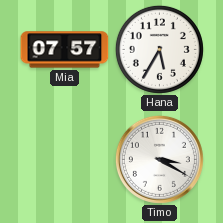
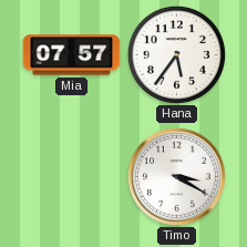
Hana: 5:35 -> 5:36
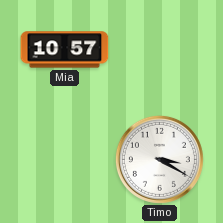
Mia: 07:57 -> 10:57
Hana: 5:36 -> none
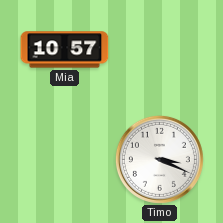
Timo: 3:20 -> 3:19
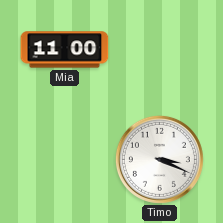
Mia: 10:57 -> 11:00
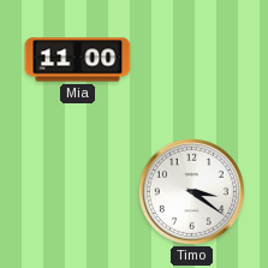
Timo: 3:19 -> 3:21
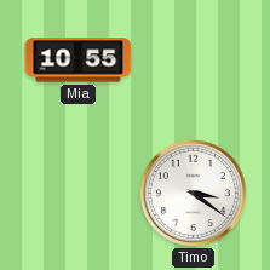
Mia: 11:00 -> 10:55
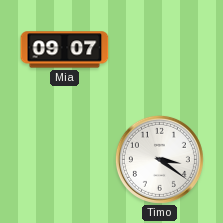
Mia: 10:55 -> 09:07
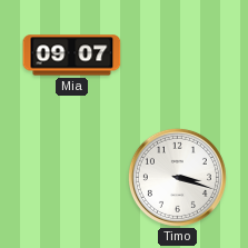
Timo: 3:21 -> 3:18
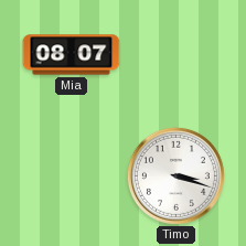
Mia: 09:07 -> 08:07
